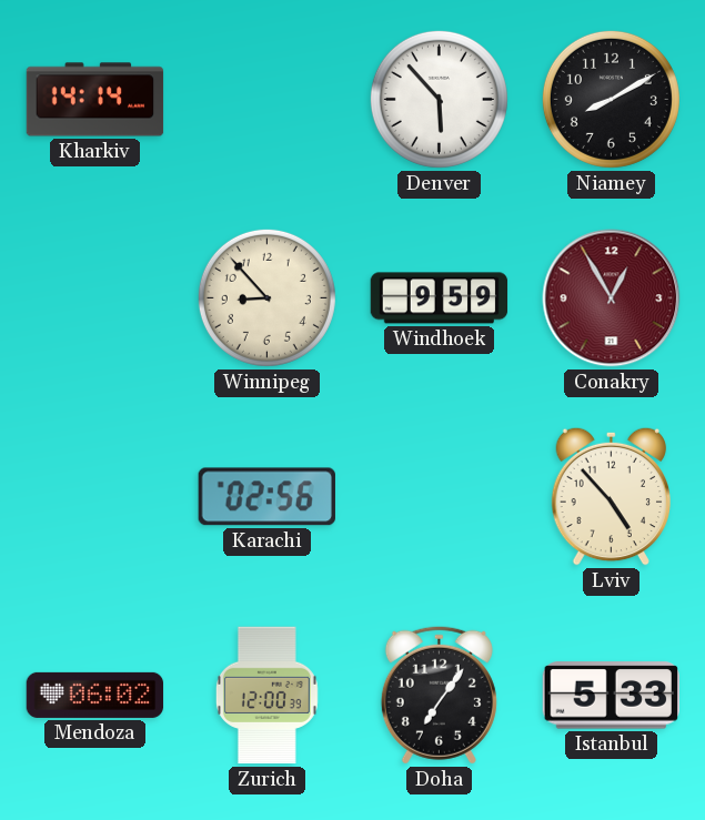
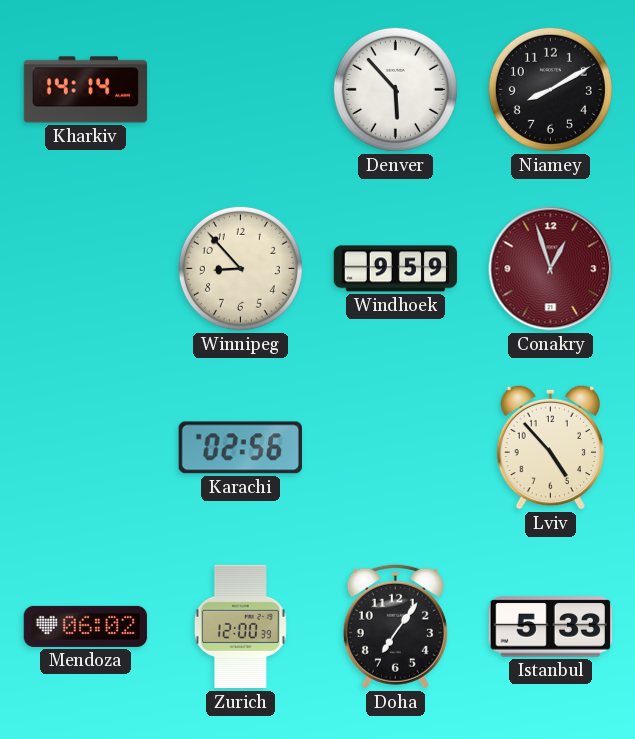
Conakry: 12:55 -> 12:57
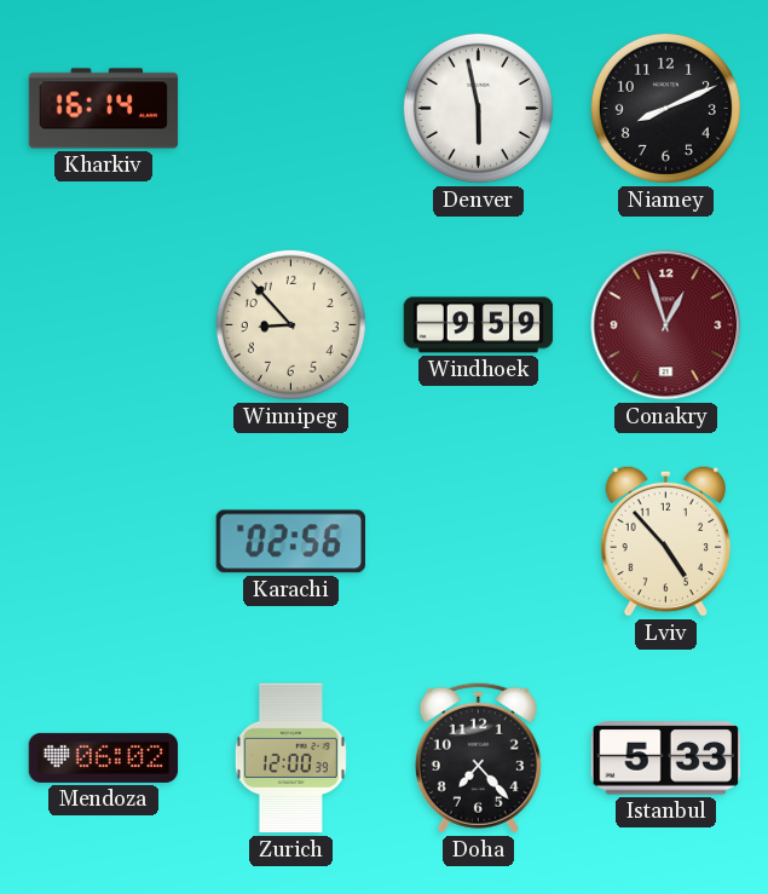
Kharkiv: 14:14 -> 16:14
Denver: 5:53 -> 5:58
Niamey: 8:10 -> 8:11
Doha: 7:06 -> 7:23
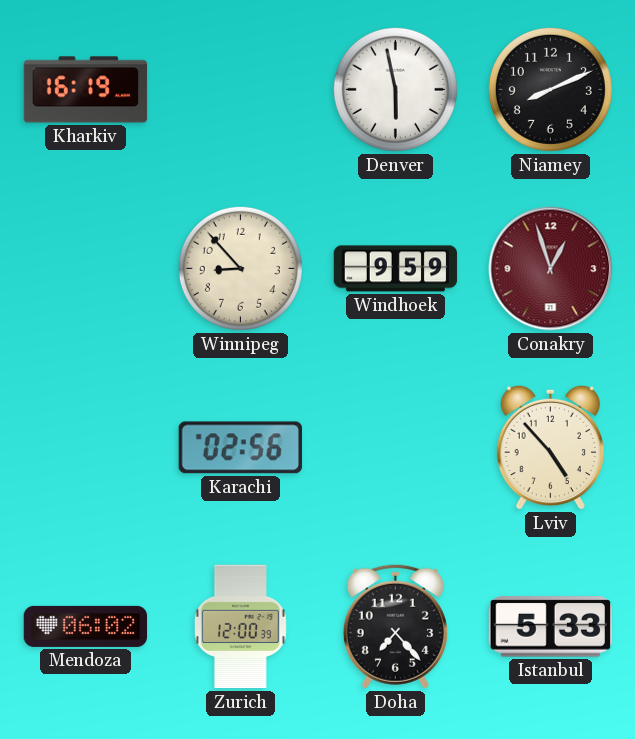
Kharkiv: 16:14 -> 16:19
